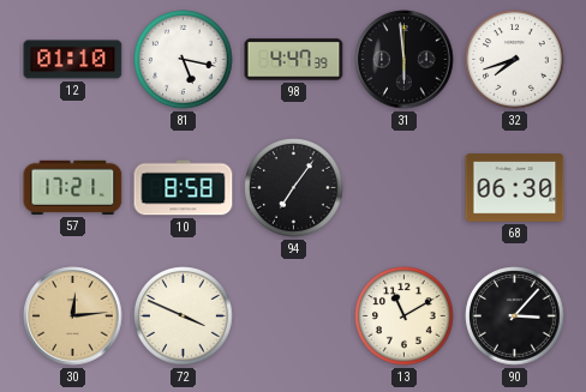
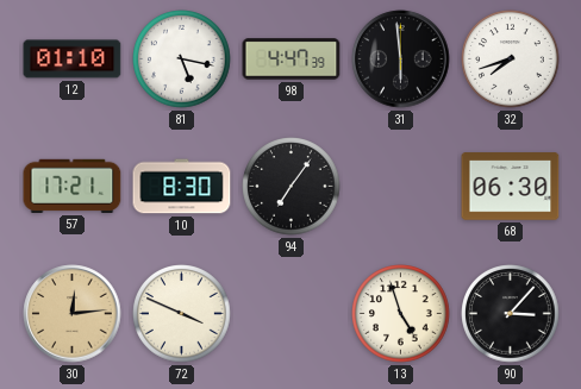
10: 8:58 -> 8:30
13: 11:10 -> 4:57
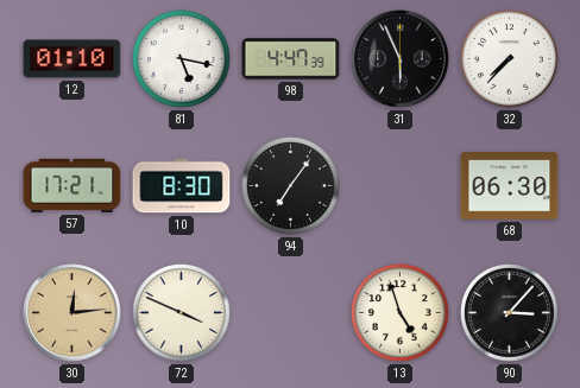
31: 5:59 -> 5:56
32: 7:42 -> 7:37
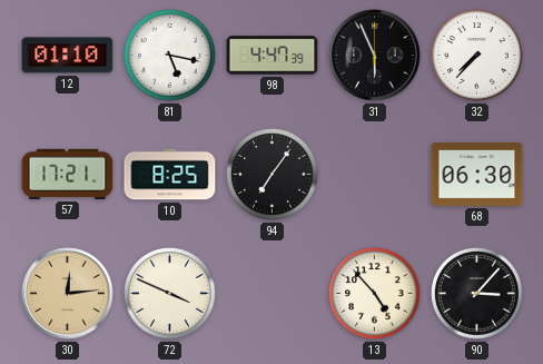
10: 8:30 -> 8:25
13: 4:57 -> 4:53
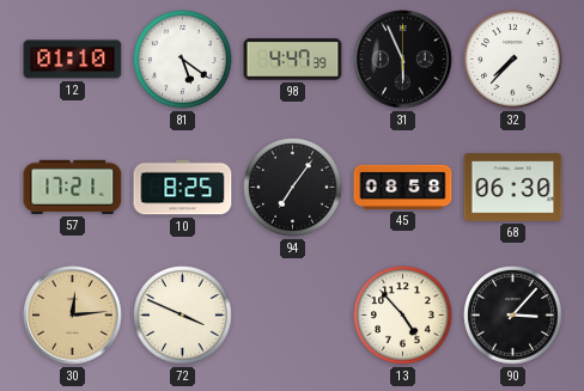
81: 5:17 -> 5:21
45: none -> 08:58
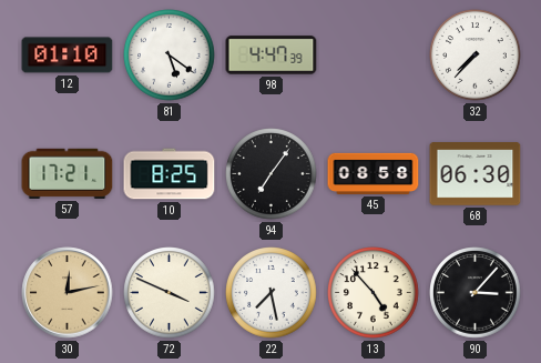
31: 5:56 -> none
30: 12:14 -> 12:13
22: none -> 7:28
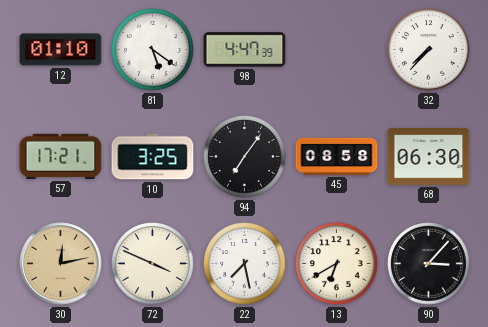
10: 8:25 -> 3:25
13: 4:53 -> 6:40
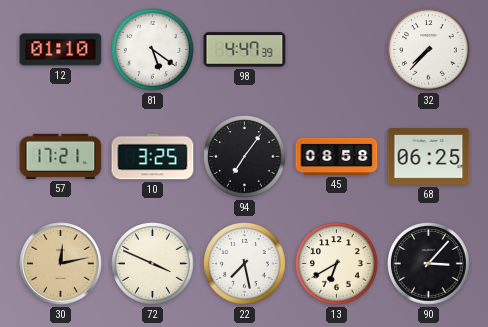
68: 06:30 -> 06:25
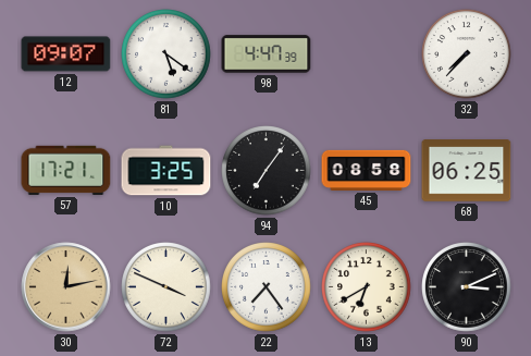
12: 01:10 -> 09:07
22: 7:28 -> 7:24
90: 3:07 -> 3:11
